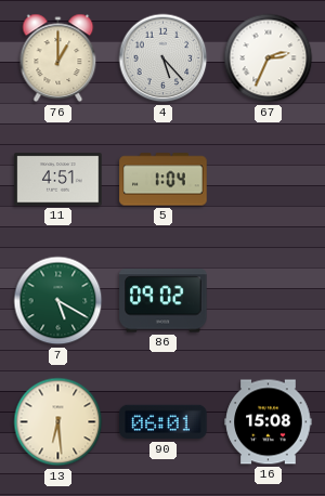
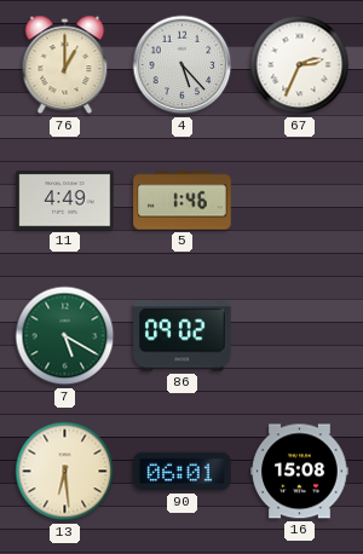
11: 4:51 -> 4:49
5: 1:04 -> 1:46
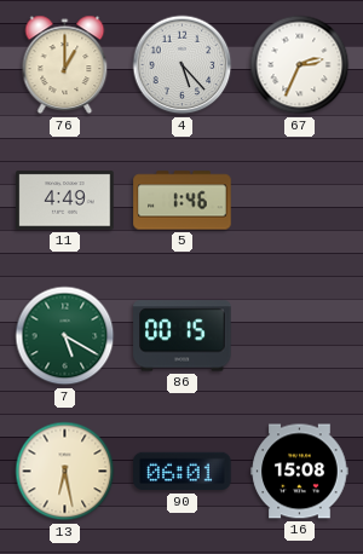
86: 09:02 -> 00:15
13: 6:29 -> 6:28
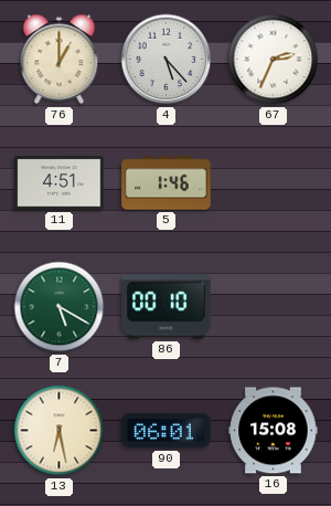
11: 4:49 -> 4:51
86: 00:15 -> 00:10
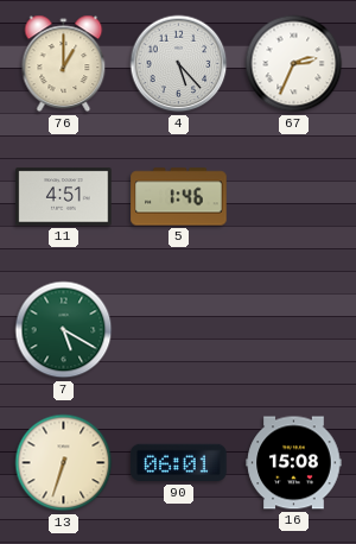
86: 00:10 -> none
13: 6:28 -> 6:33
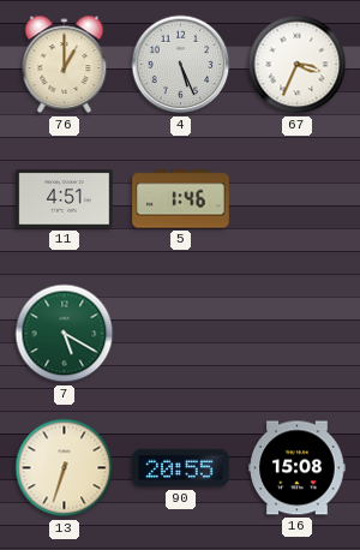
4: 5:23 -> 5:26
67: 2:34 -> 3:34
90: 06:01 -> 20:55
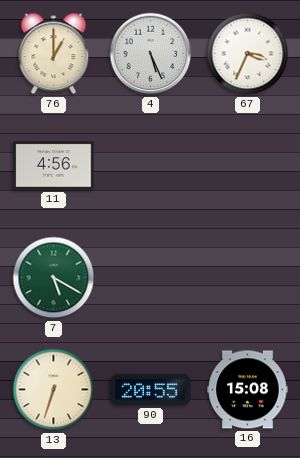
11: 4:51 -> 4:56
5: 1:46 -> none
